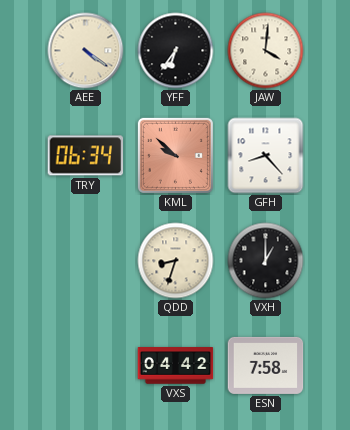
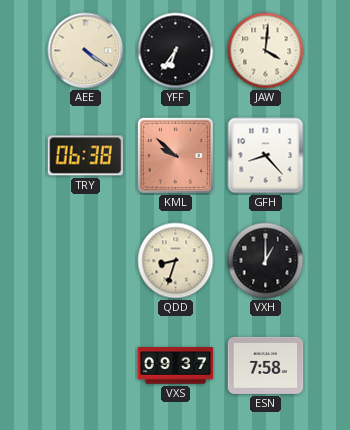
TRY: 06:34 -> 06:38
VXS: 04:42 -> 09:37
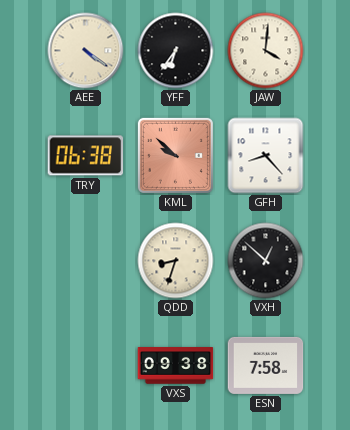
VXH: 1:00 -> 12:52
VXS: 09:37 -> 09:38
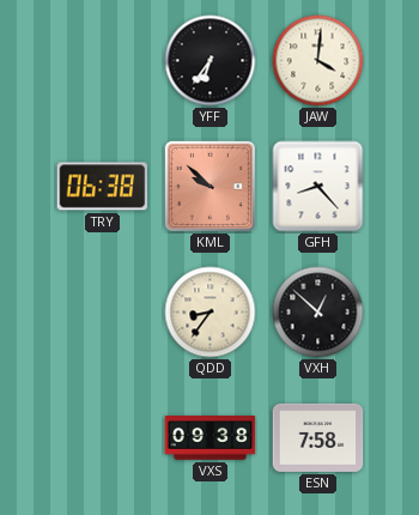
AEE: 4:21 -> none
QDD: 8:33 -> 8:36
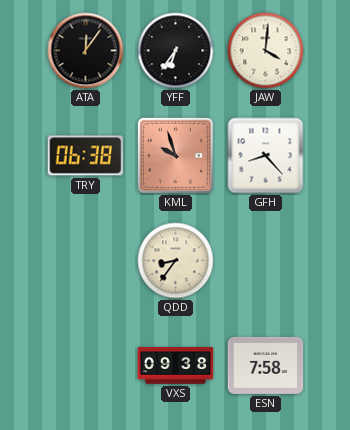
ATA: none -> 12:06
KML: 9:52 -> 9:57
VXH: 12:52 -> none
